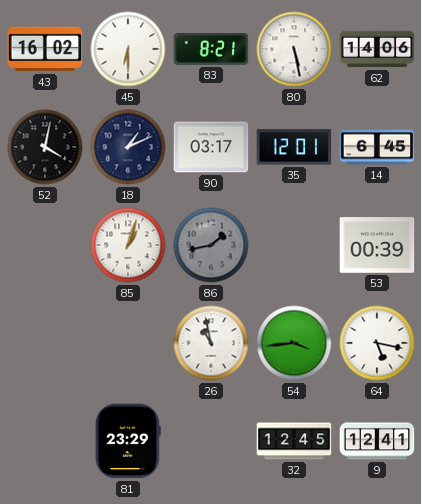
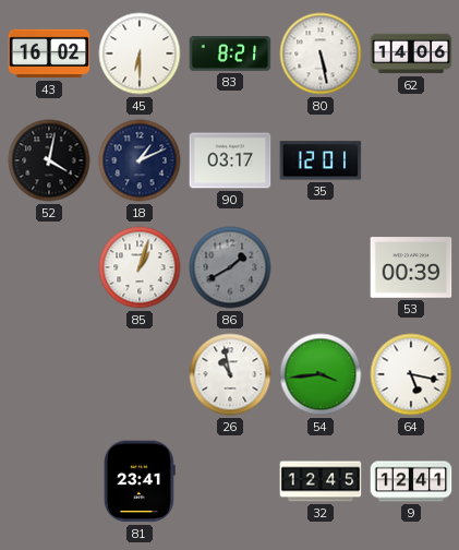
14: 6:45 -> none
86: 1:43 -> 1:40
81: 23:29 -> 23:41
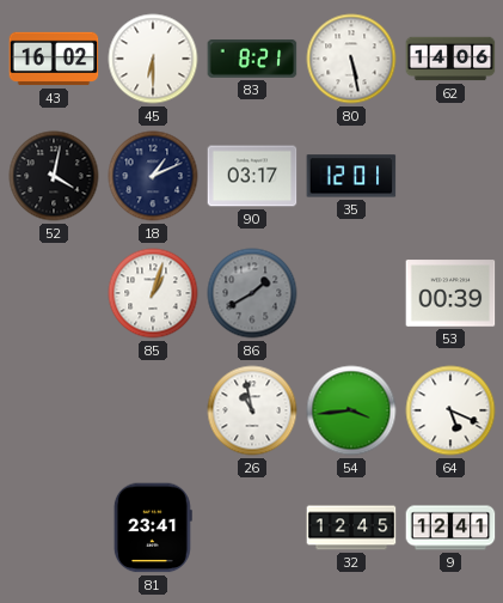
64: 5:17 -> 5:19
